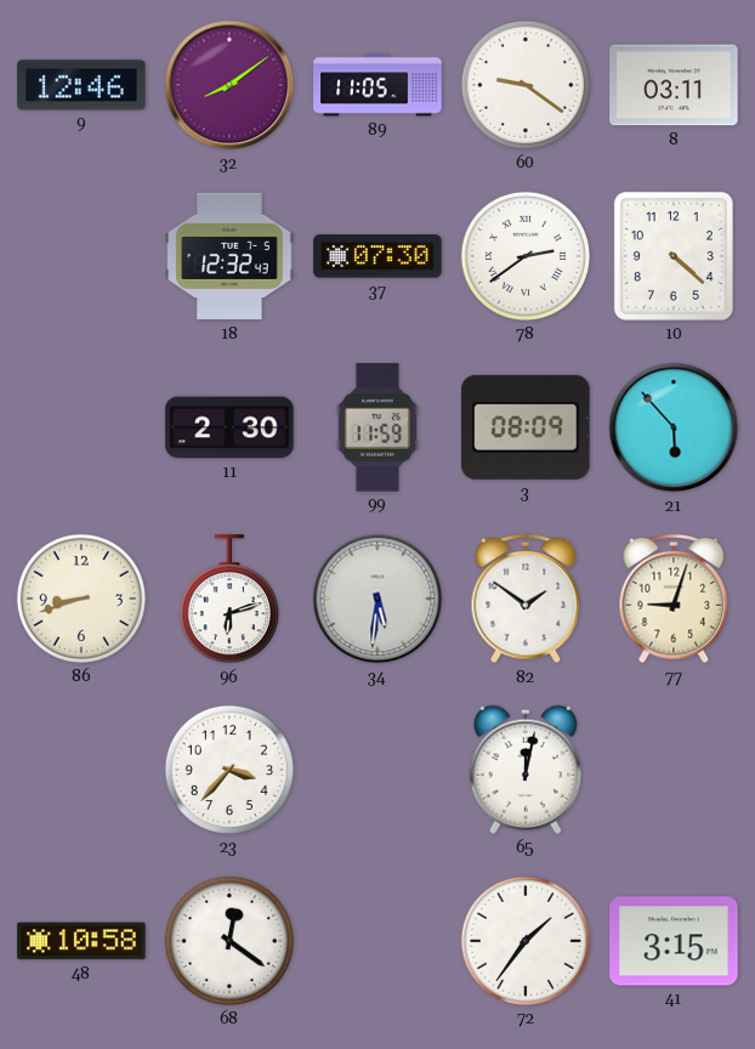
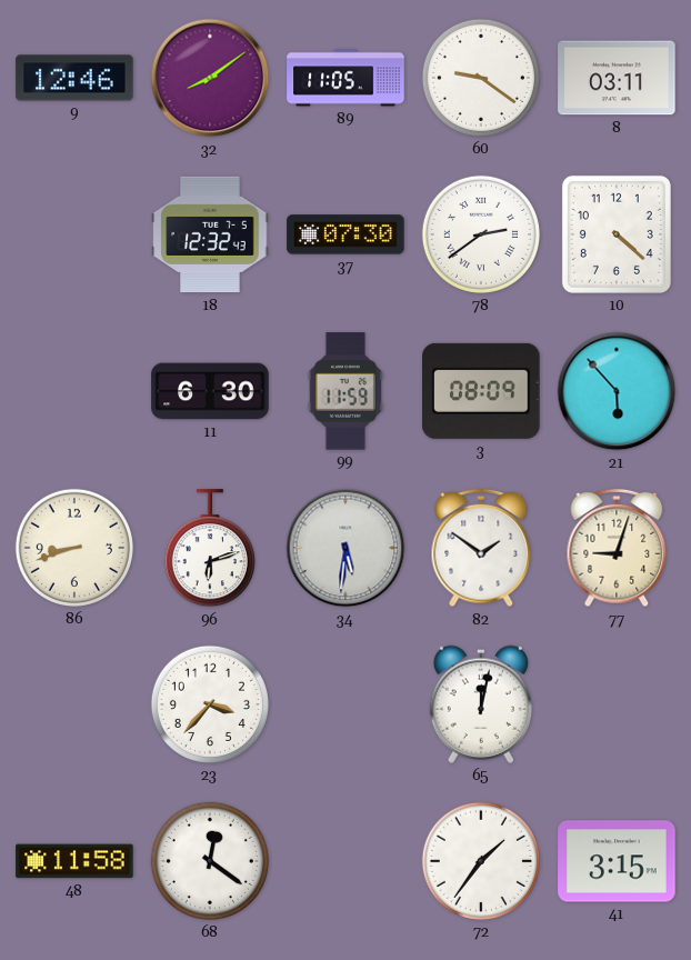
11: 2:30 -> 6:30
48: 10:58 -> 11:58
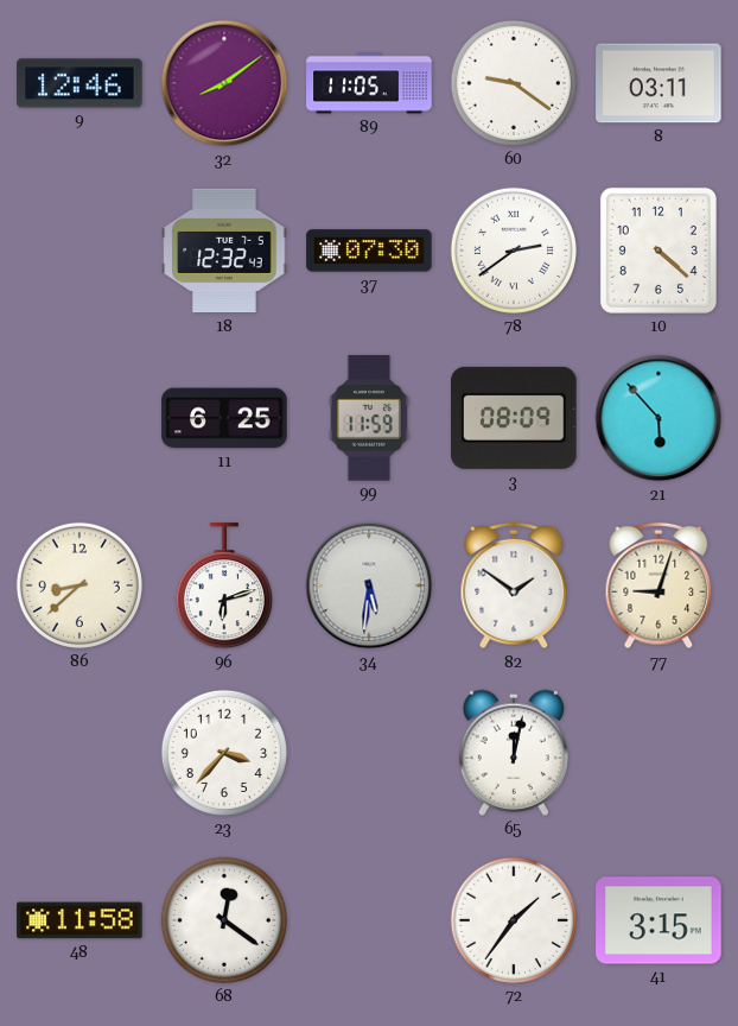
11: 6:30 -> 6:25
86: 8:42 -> 8:38
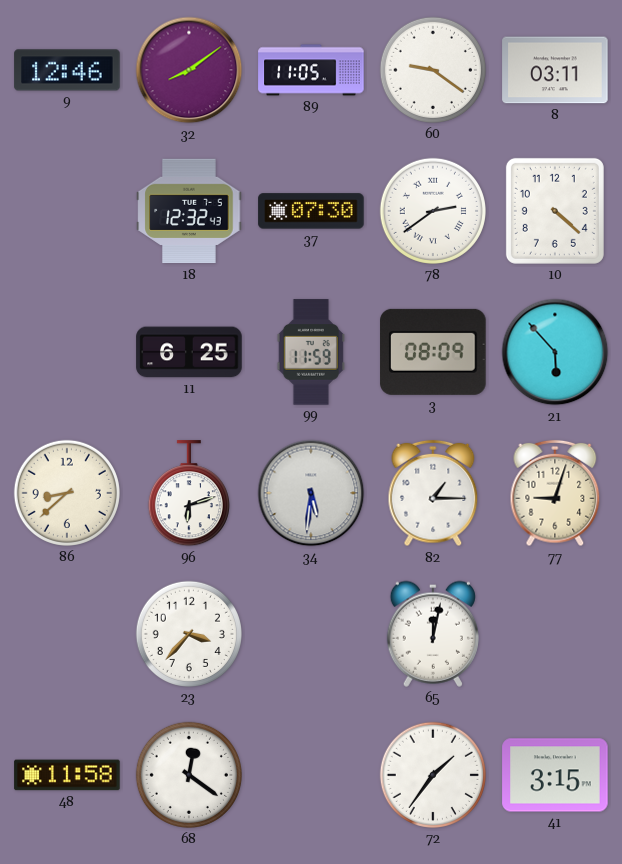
82: 1:51 -> 1:15
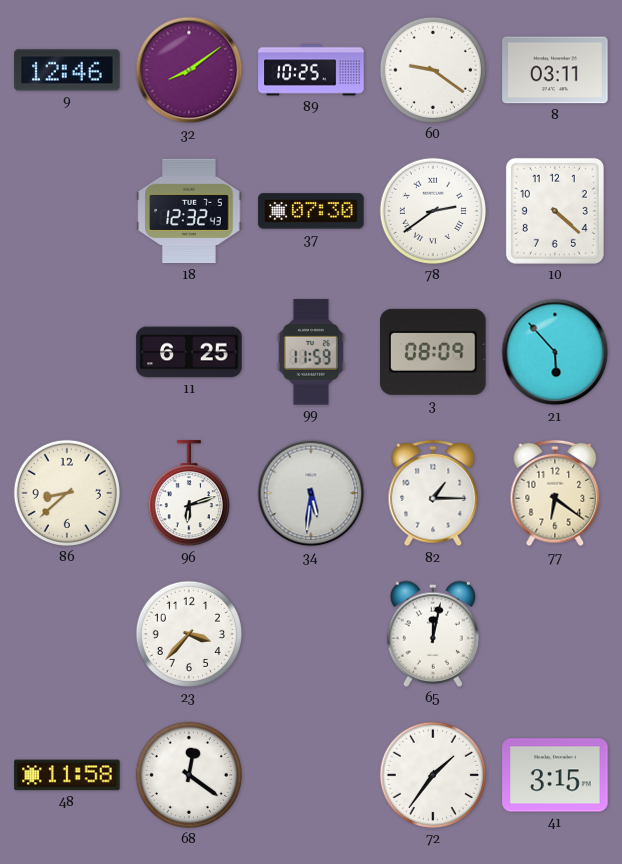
89: 11:05 -> 10:25
77: 9:03 -> 6:21
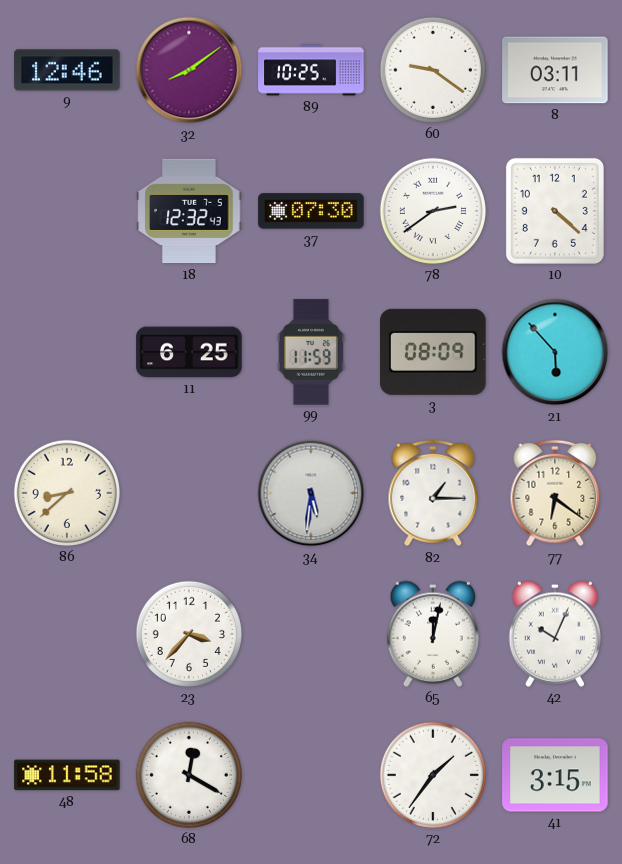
96: 6:12 -> none
42: none -> 10:04
68: 12:21 -> 12:20
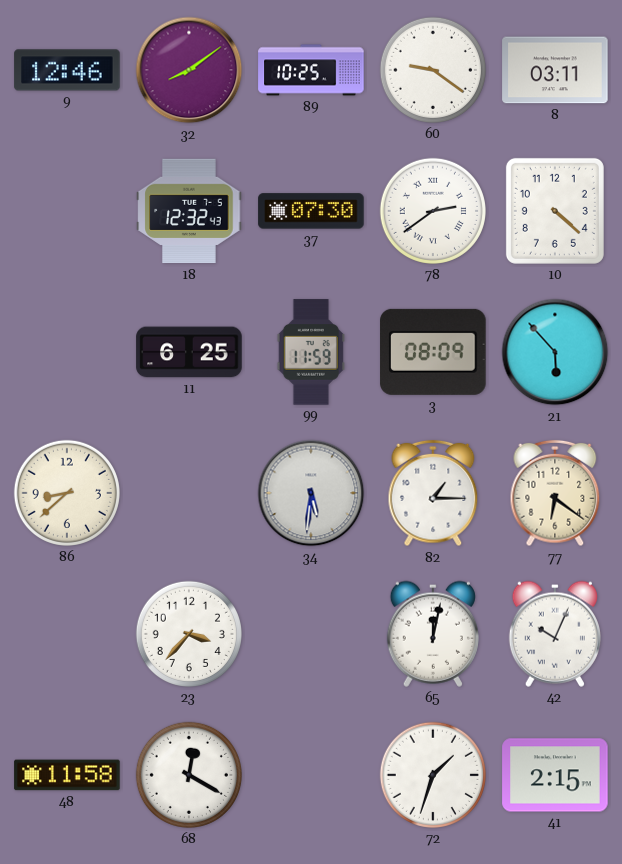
72: 1:36 -> 1:33
41: 3:15 -> 2:15
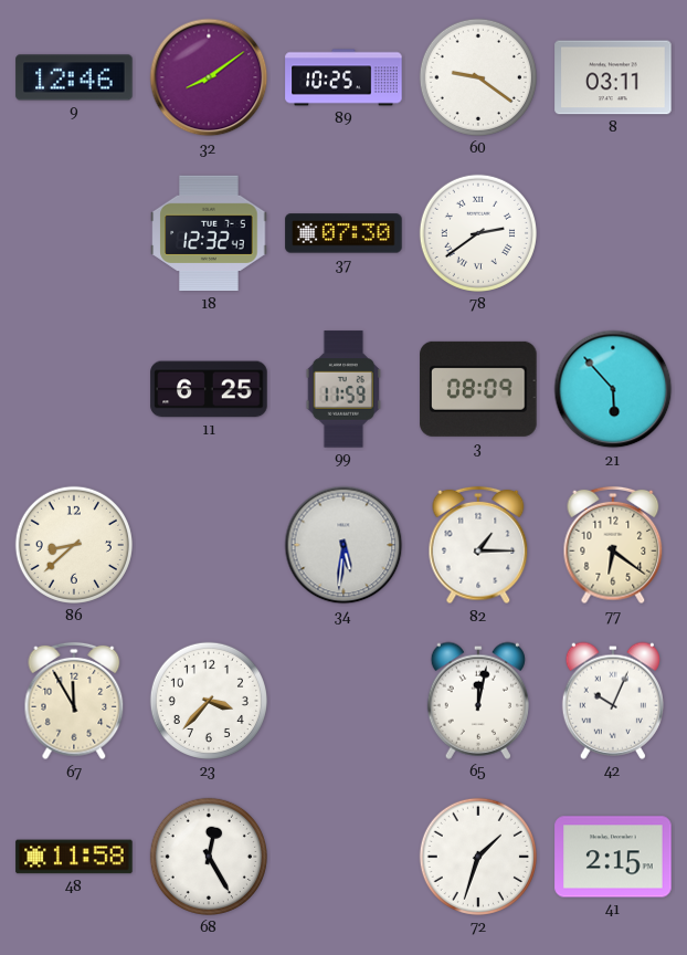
10: 4:22 -> none
67: none -> 11:55
68: 12:20 -> 12:25
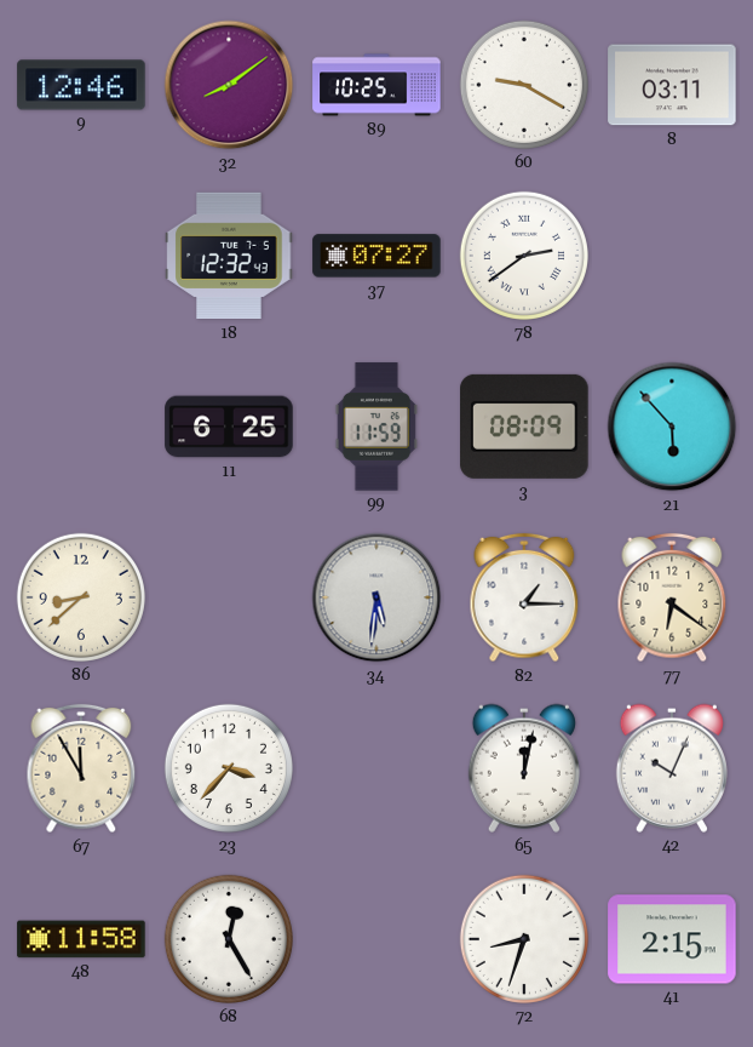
60: 9:21 -> 9:20
37: 07:30 -> 07:27
72: 1:33 -> 8:33
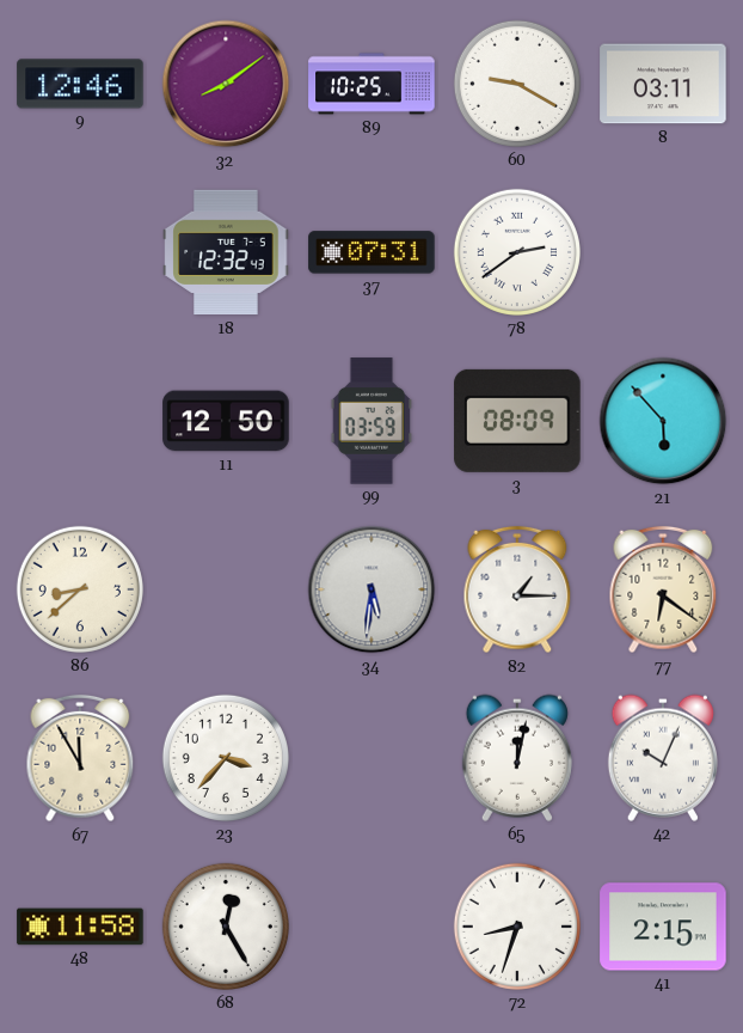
37: 07:27 -> 07:31
11: 6:25 -> 12:50
99: 11:59 -> 03:59
